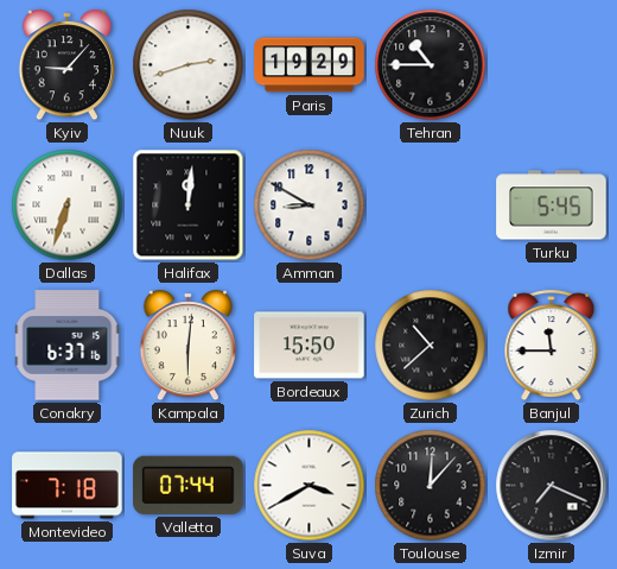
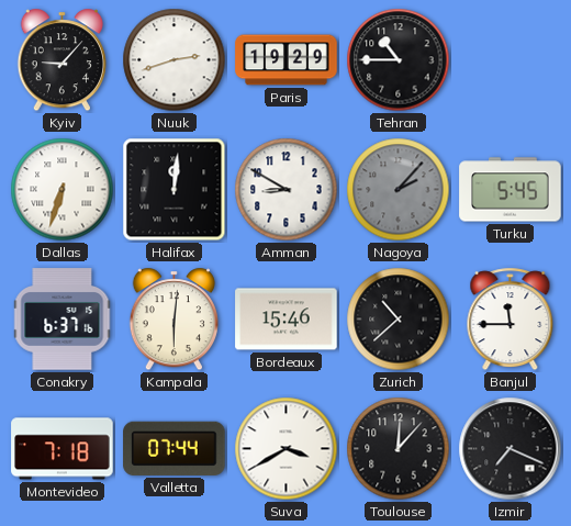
Nagoya: none -> 2:07
Bordeaux: 15:50 -> 15:46
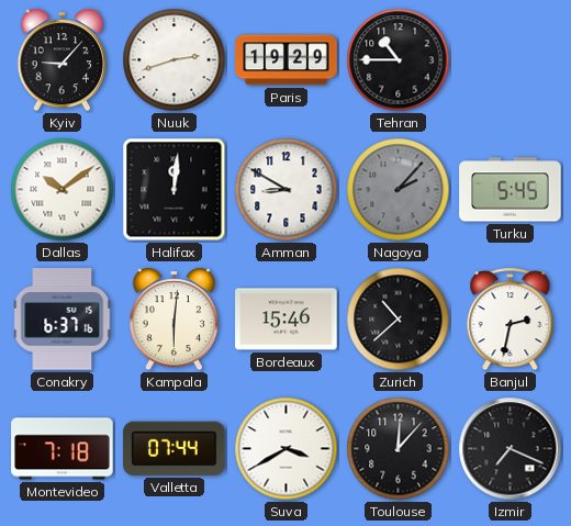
Dallas: 6:33 -> 10:09
Banjul: 11:45 -> 2:32
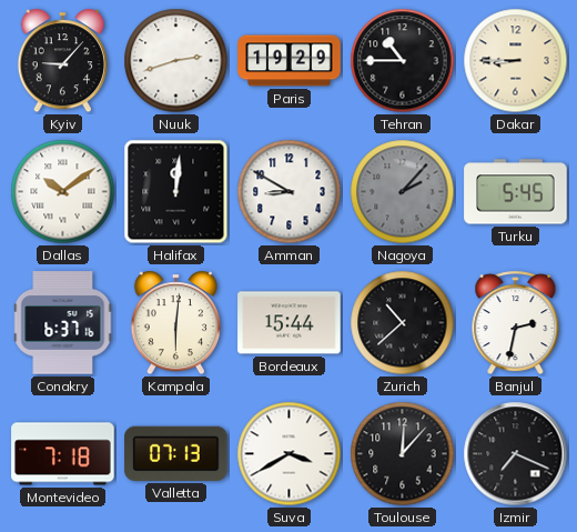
Dakar: none -> 8:45
Bordeaux: 15:46 -> 15:44
Valletta: 07:44 -> 07:13
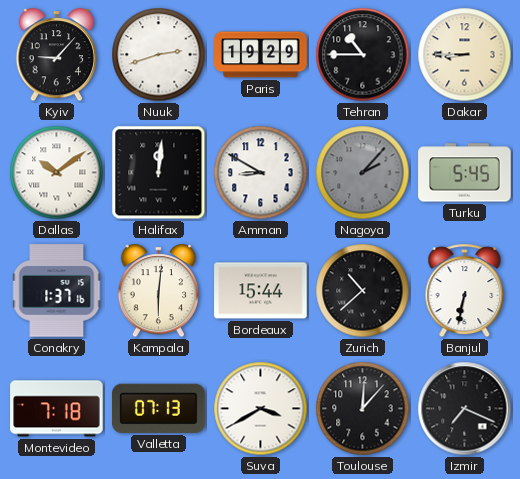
Conakry: 6:37 -> 1:37
Banjul: 2:32 -> 6:32
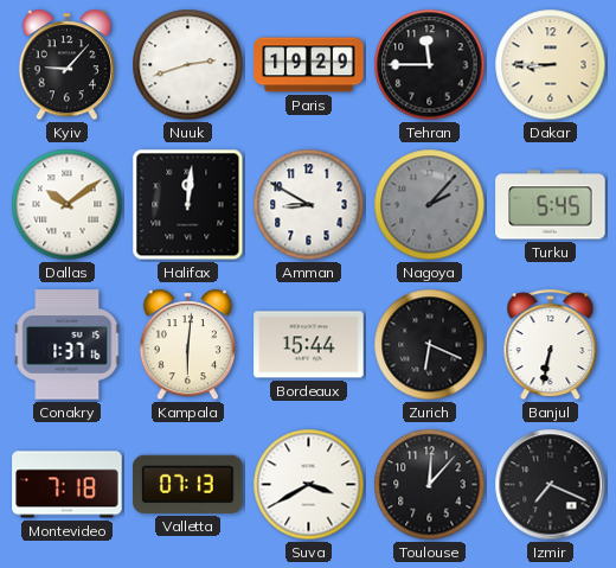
Tehran: 10:45 -> 11:45
Zurich: 10:38 -> 6:19
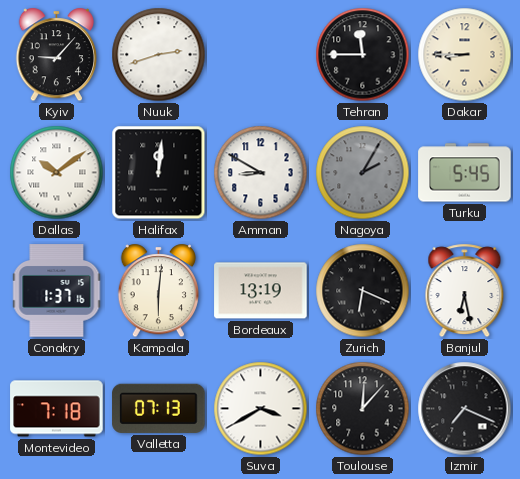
Paris: 19:29 -> none
Nagoya: 2:07 -> 2:05
Bordeaux: 15:44 -> 13:19
Banjul: 6:32 -> 6:28
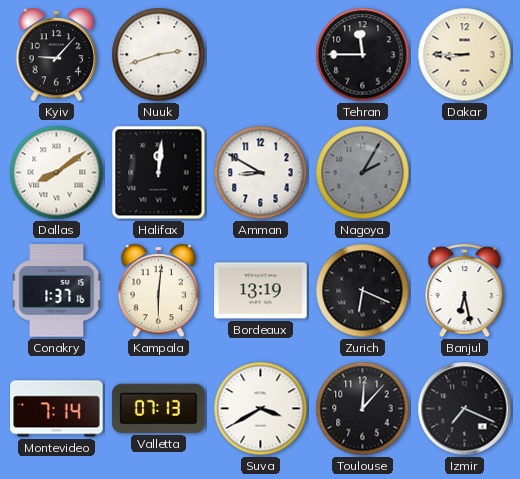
Dallas: 10:09 -> 8:09
Turku: 5:45 -> none
Montevideo: 7:18 -> 7:14
